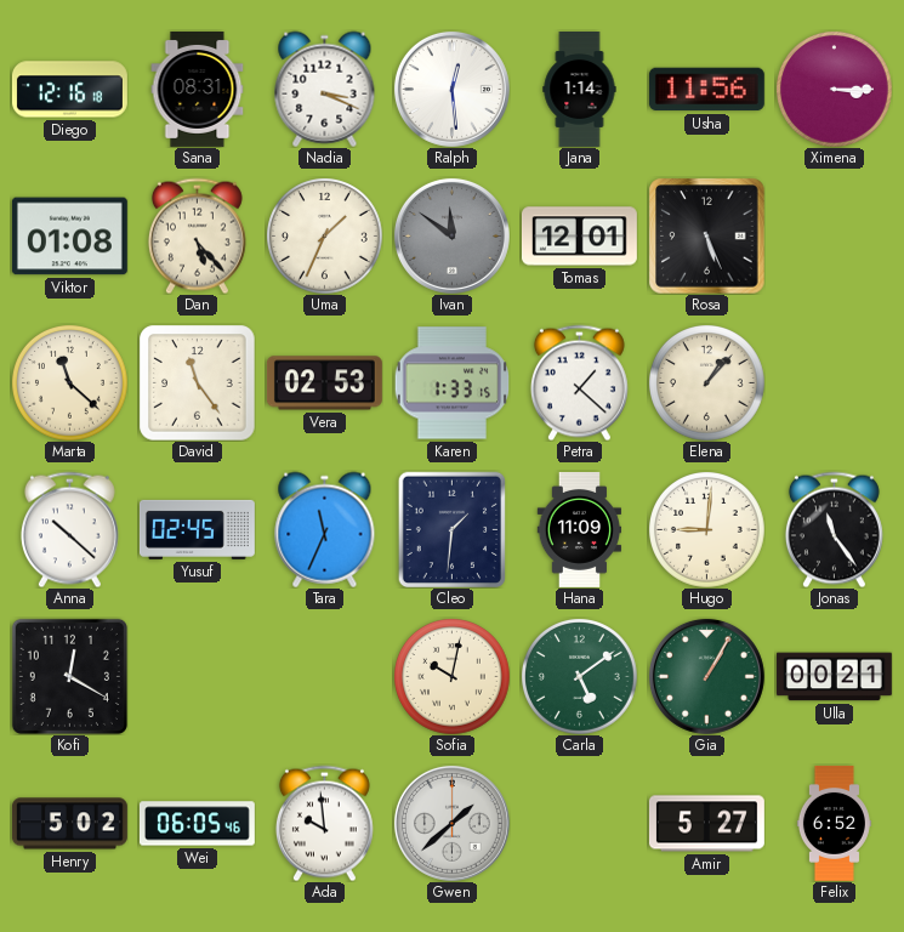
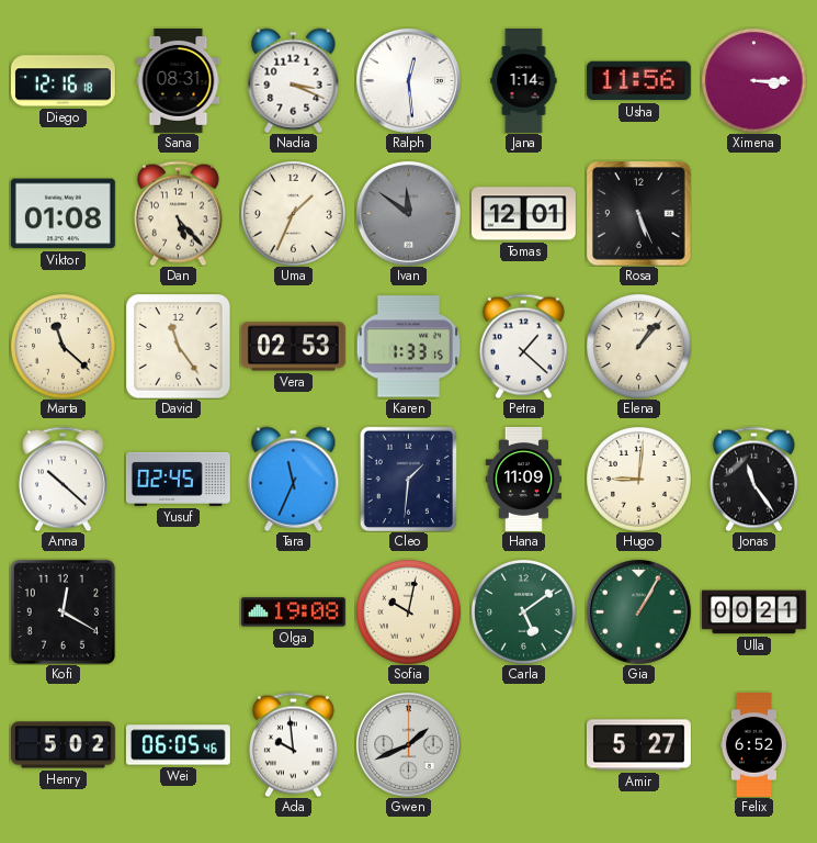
Olga: none -> 19:08
Gwen: 1:38 -> 1:41
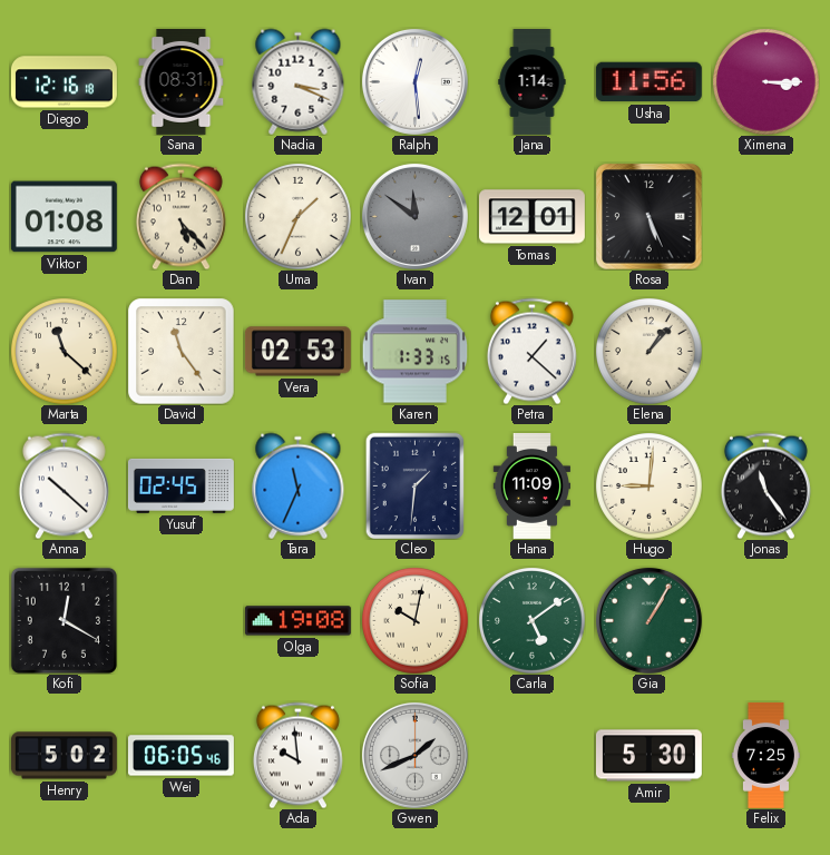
Ulla: 00:21 -> none
Amir: 5:27 -> 5:30
Felix: 6:52 -> 7:25
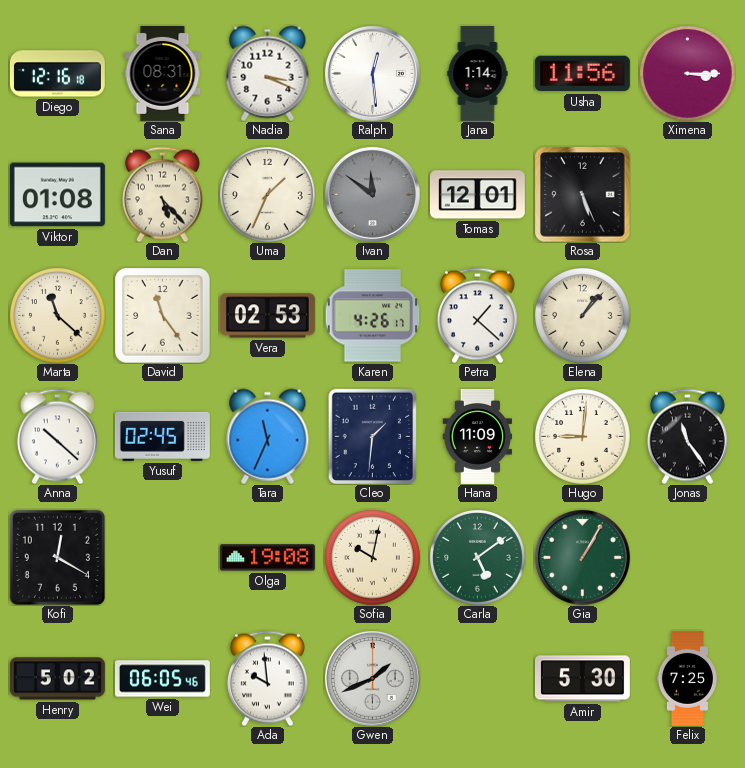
Karen: 1:33 -> 4:26
